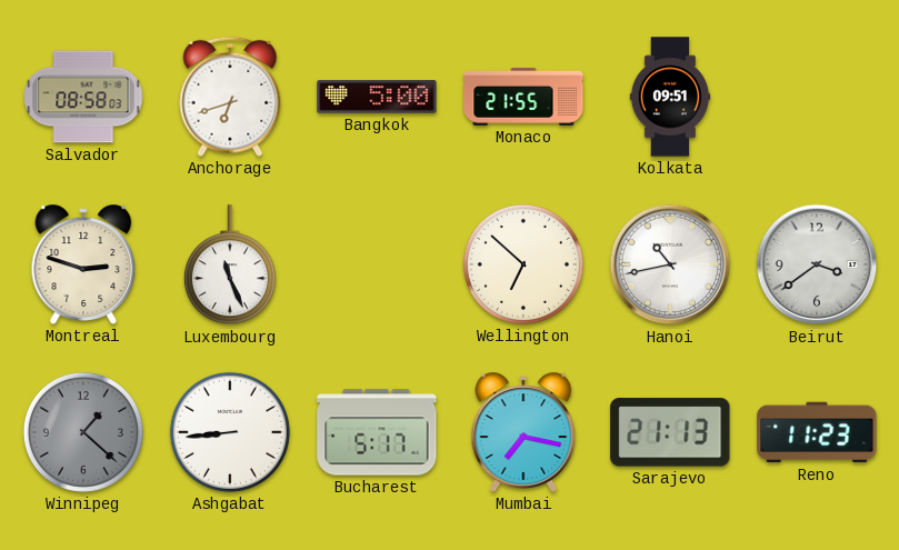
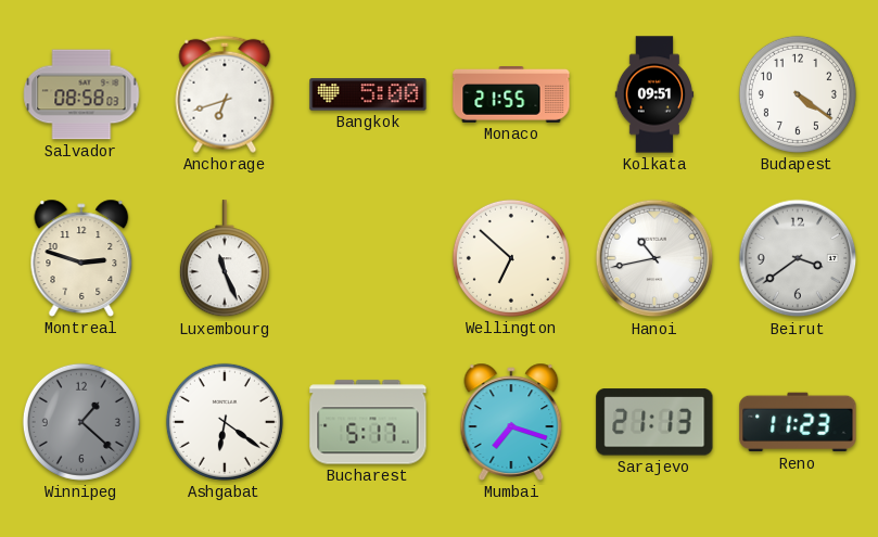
Budapest: none -> 4:21
Ashgabat: 8:44 -> 6:21
Mumbai: 7:17 -> 7:18
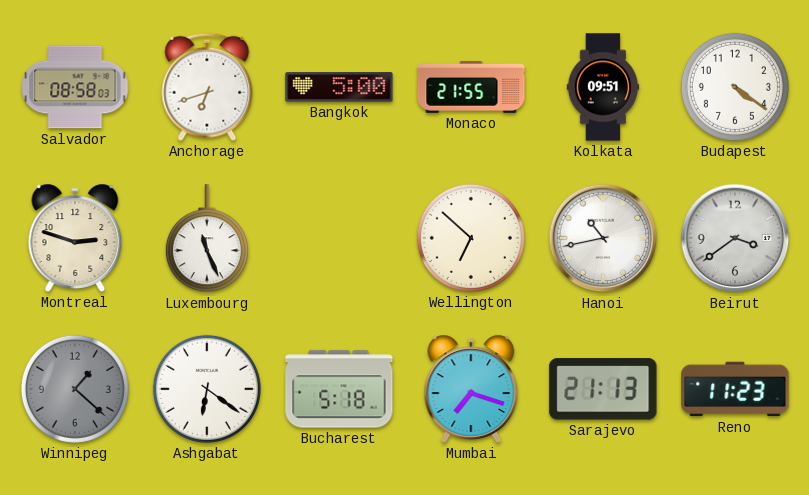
Bucharest: 5:17 -> 5:18
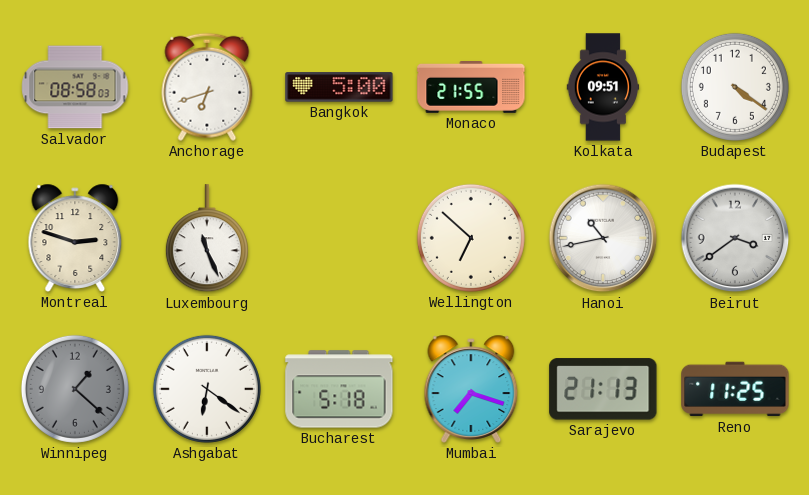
Reno: 11:23 -> 11:25
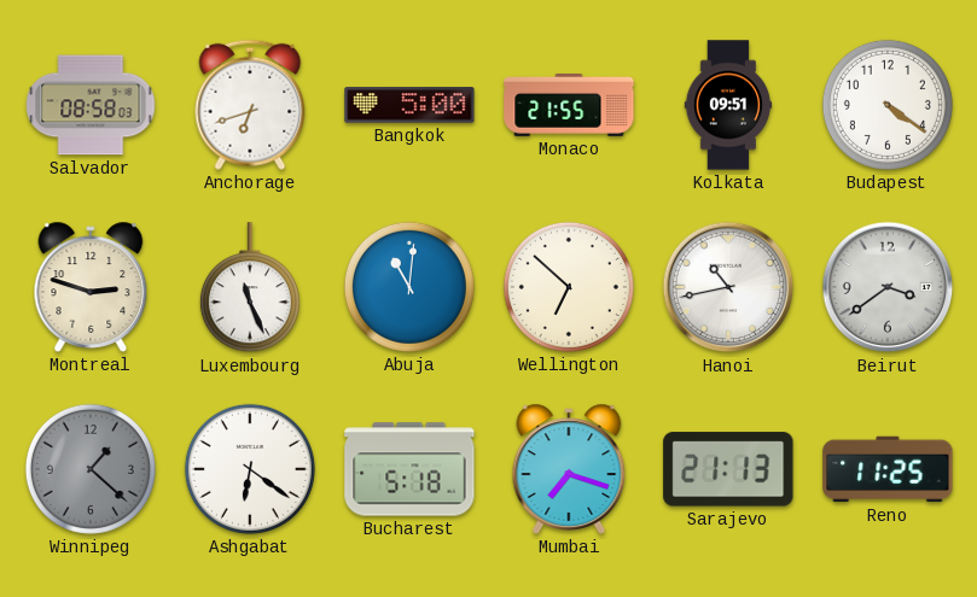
Abuja: none -> 11:01
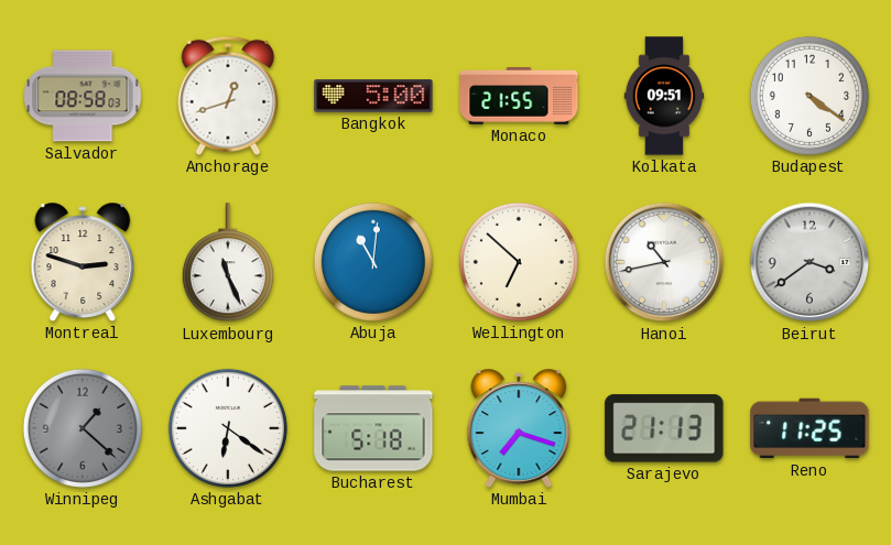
Anchorage: 6:42 -> 12:42
